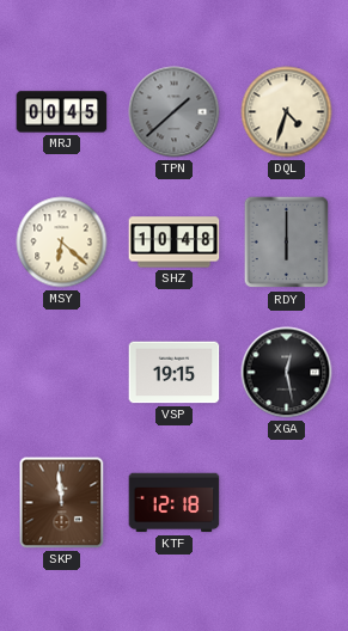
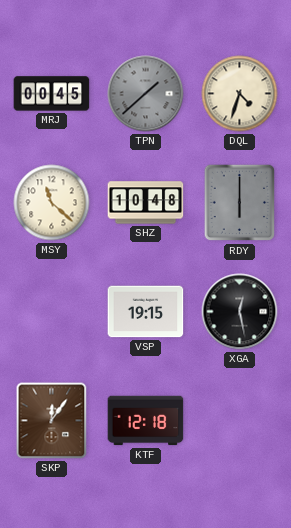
MSY: 6:22 -> 11:22
SKP: 11:59 -> 12:06
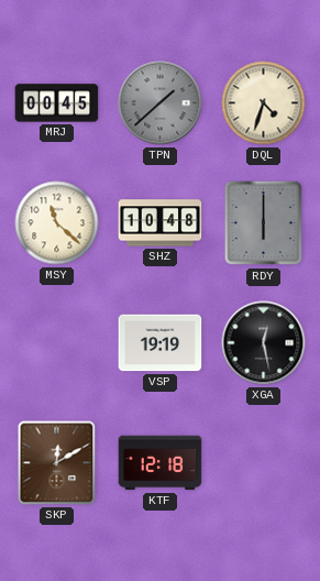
VSP: 19:15 -> 19:19
SKP: 12:06 -> 12:10
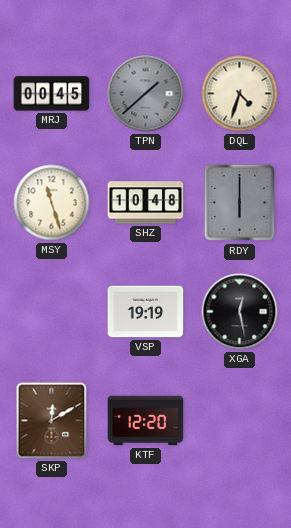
MSY: 11:22 -> 11:27
KTF: 12:18 -> 12:20
